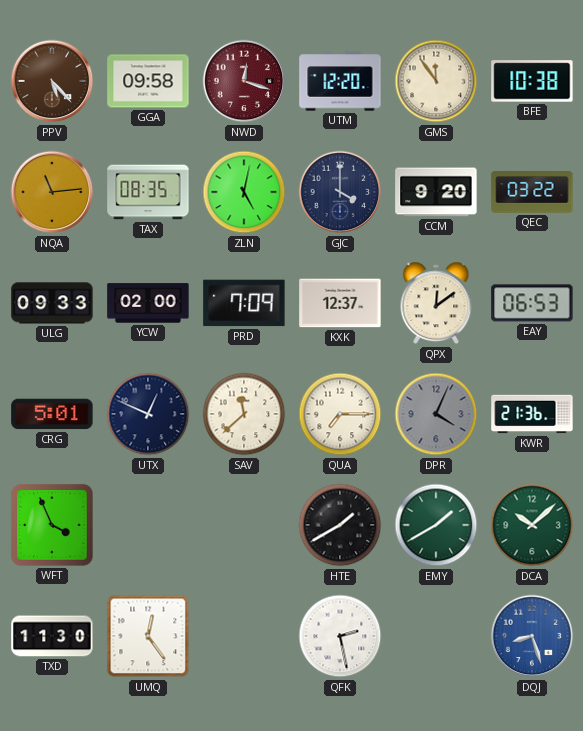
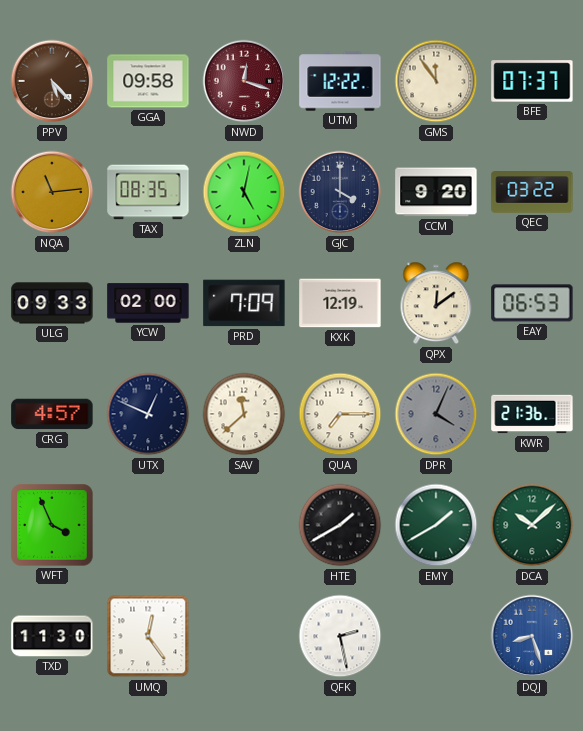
UTM: 12:20 -> 12:22
BFE: 10:38 -> 07:37
KXK: 12:37 -> 12:19
CRG: 5:01 -> 4:57
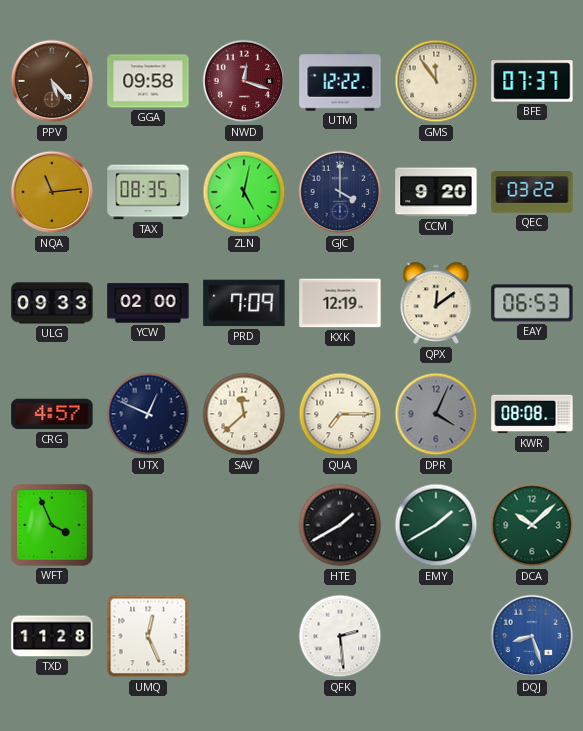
KWR: 21:36 -> 08:08
TXD: 11:30 -> 11:28
UMQ: 12:24 -> 12:26
QFK: 2:28 -> 2:29
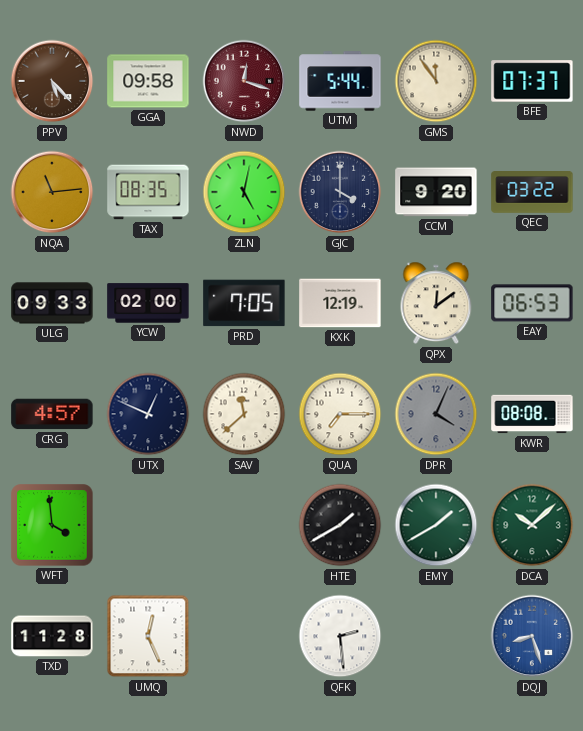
UTM: 12:22 -> 5:44
PRD: 7:09 -> 7:05
WFT: 3:56 -> 3:59
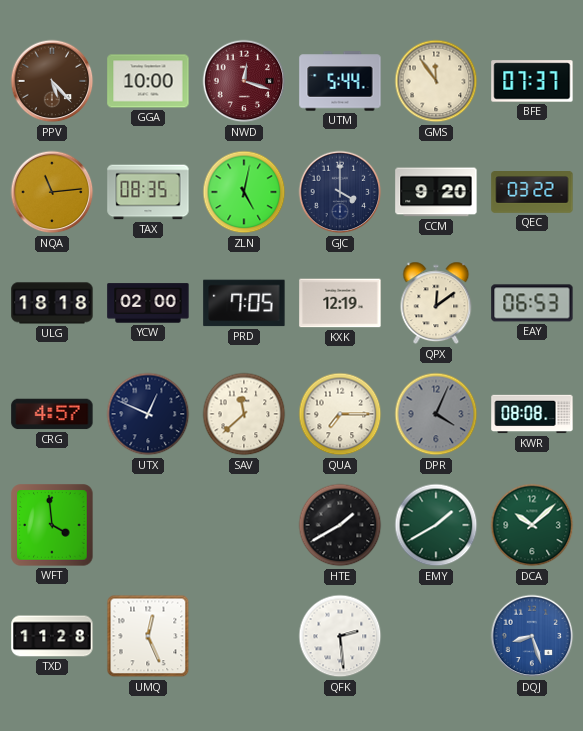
GGA: 09:58 -> 10:00
ULG: 09:33 -> 18:18
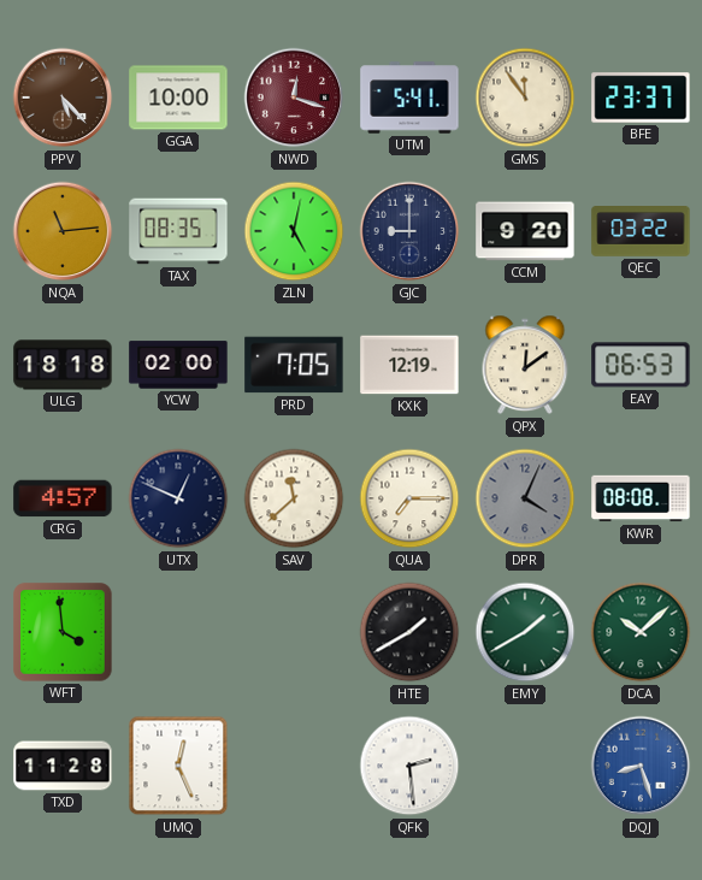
UTM: 5:44 -> 5:41
BFE: 07:37 -> 23:37
GJC: 4:00 -> 9:00
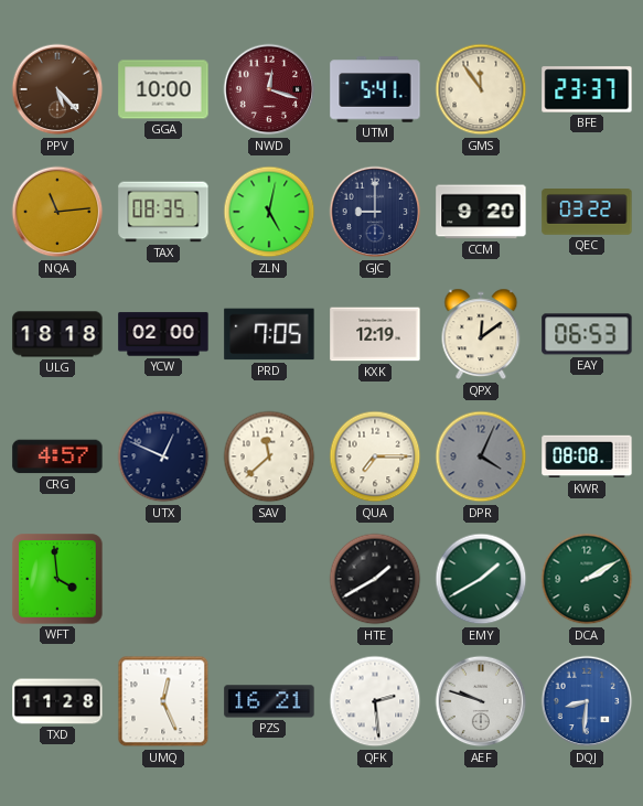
DCA: 10:08 -> 2:10
PZS: none -> 16:21
AEF: none -> 9:48
DQJ: 8:27 -> 8:31
